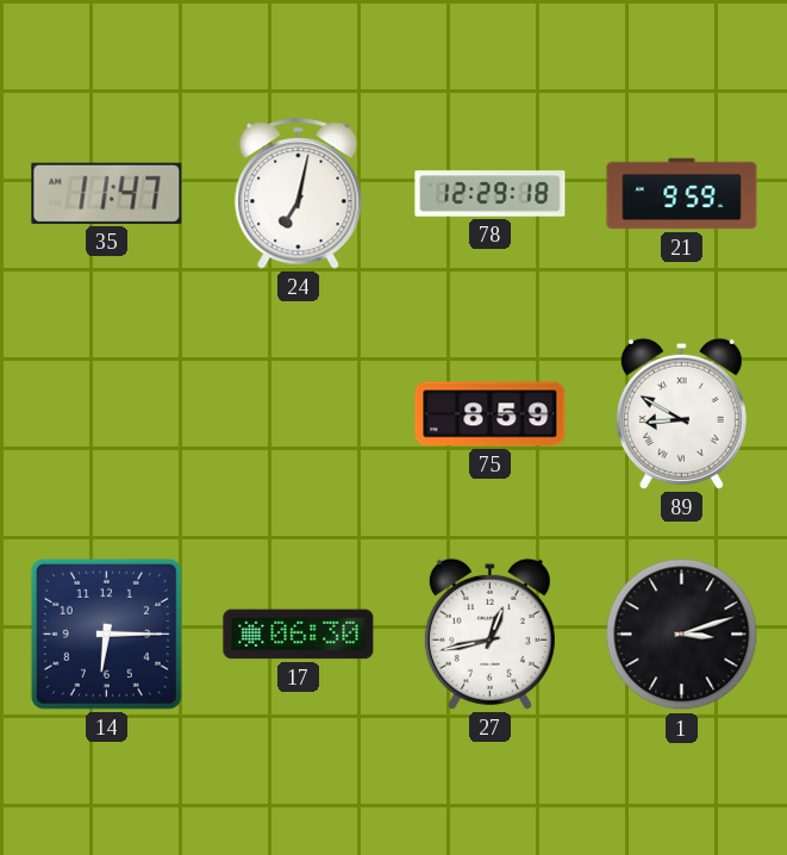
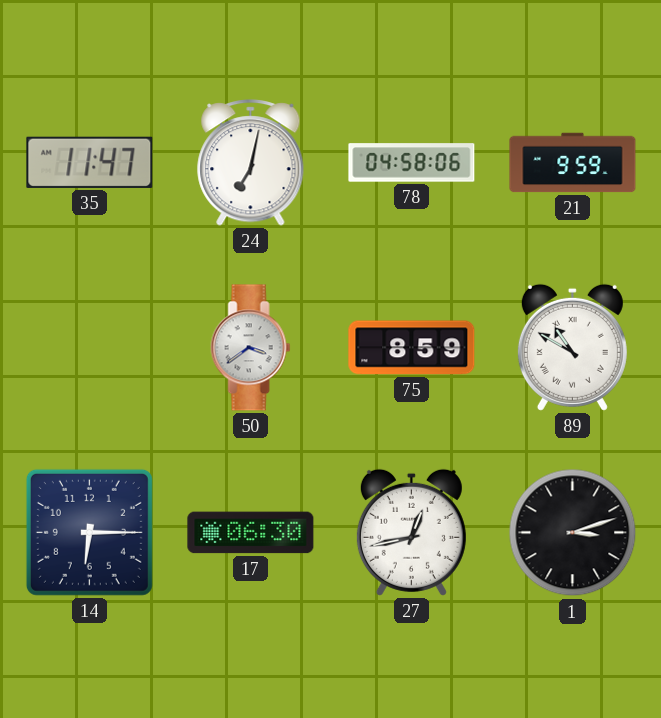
78: 12:29 -> 04:58
50: none -> 3:39
89: 8:50 -> 10:50
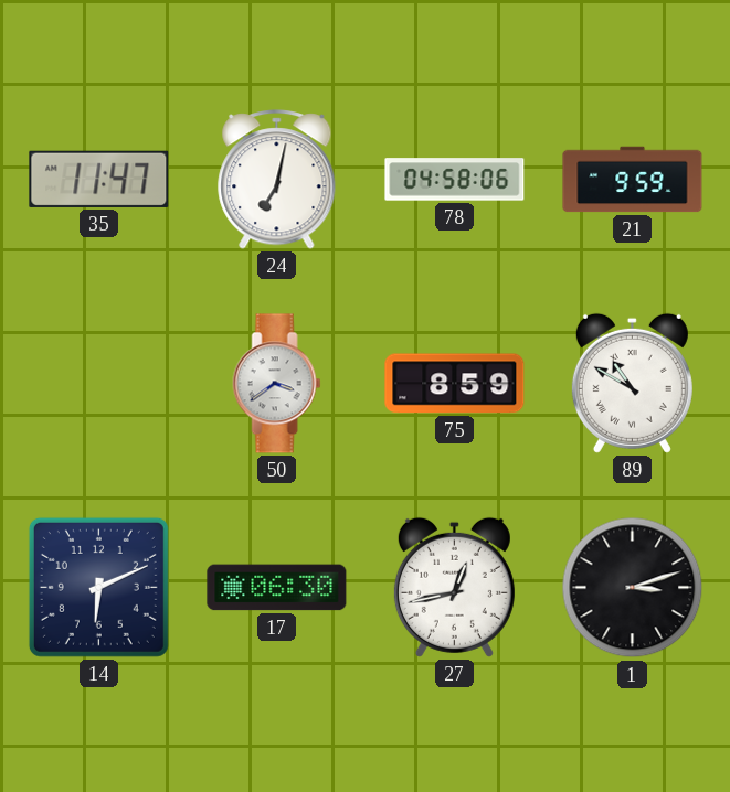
14: 6:15 -> 6:11
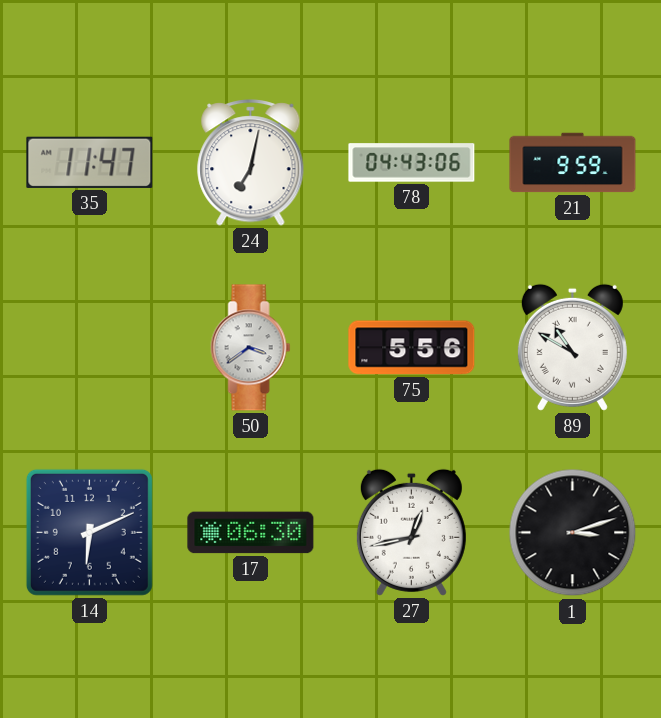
78: 04:58 -> 04:43
75: 8:59 -> 5:56
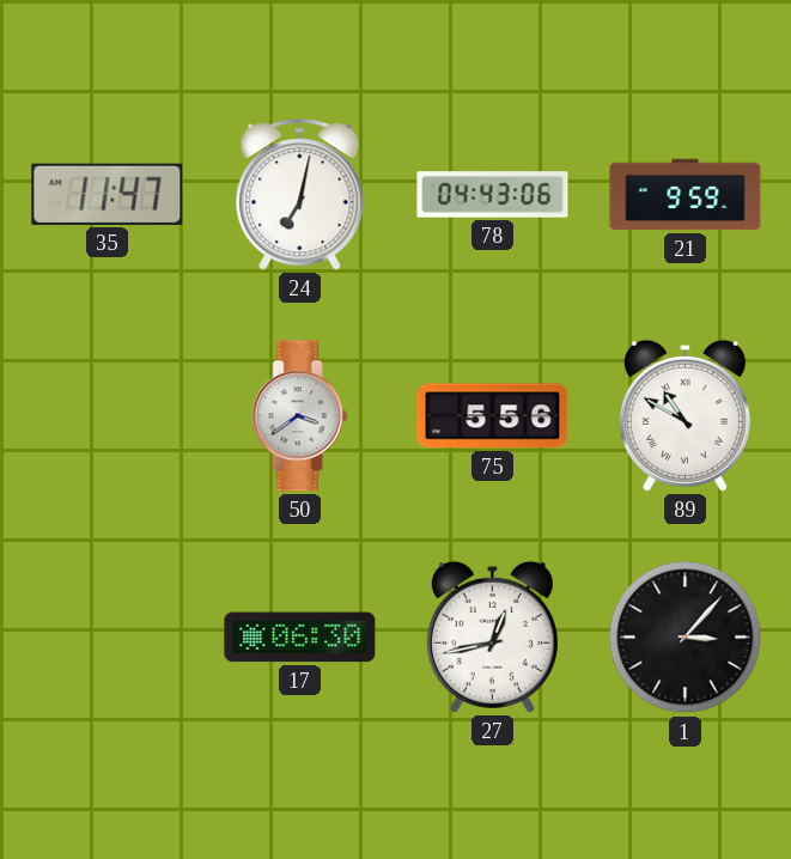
14: 6:11 -> none
1: 3:12 -> 3:07
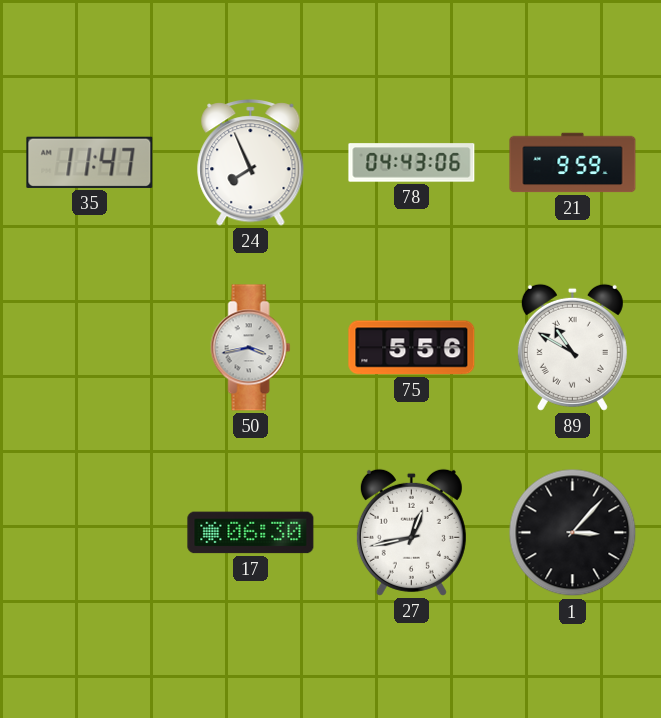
24: 7:02 -> 7:56
50: 3:39 -> 3:43
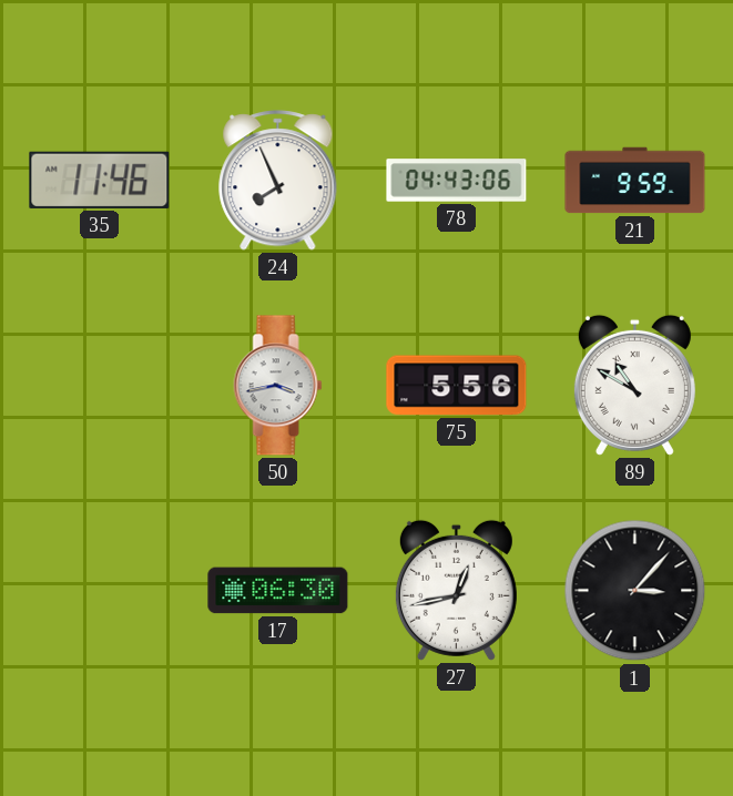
35: 11:47 -> 11:46
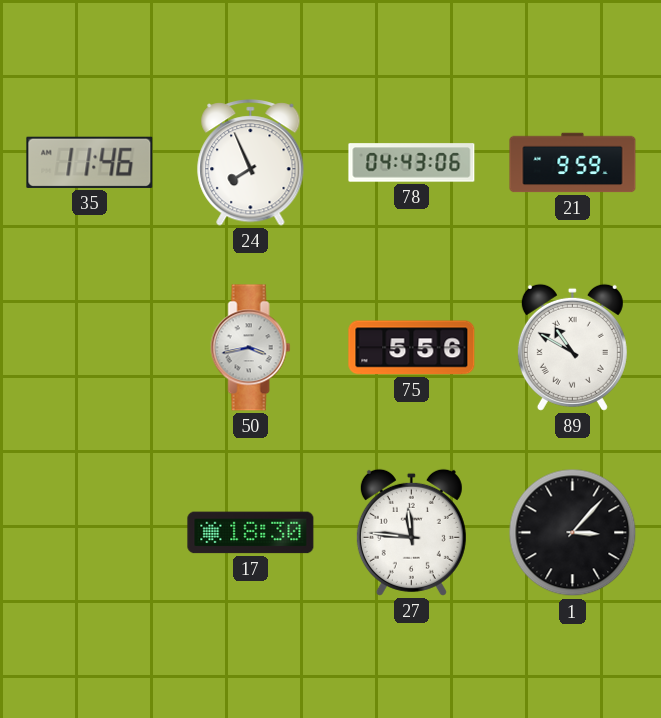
17: 06:30 -> 18:30
27: 12:43 -> 11:46
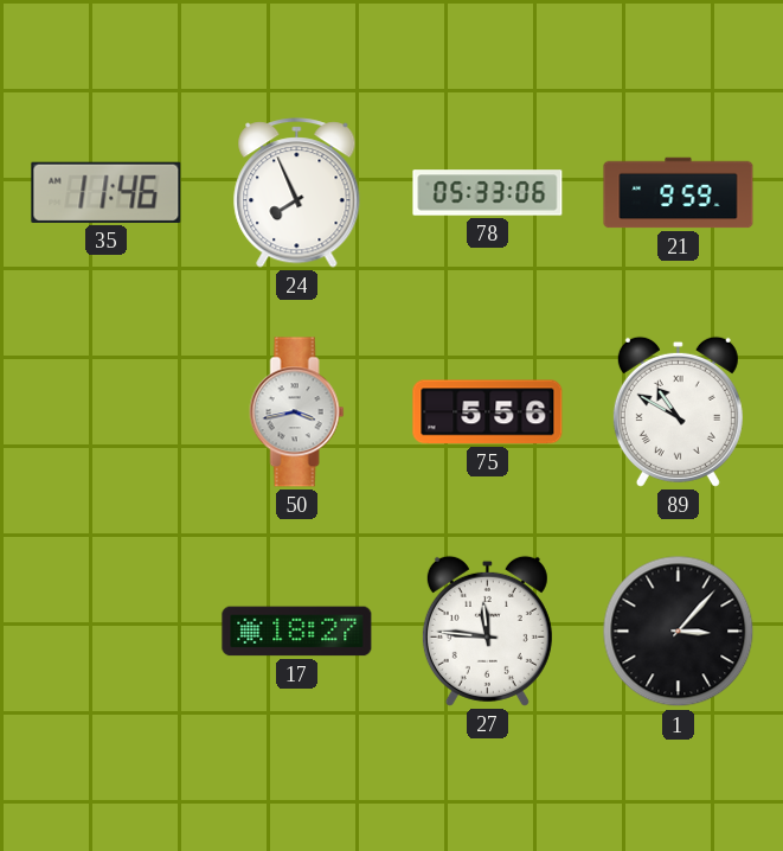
78: 04:43 -> 05:33
17: 18:30 -> 18:27
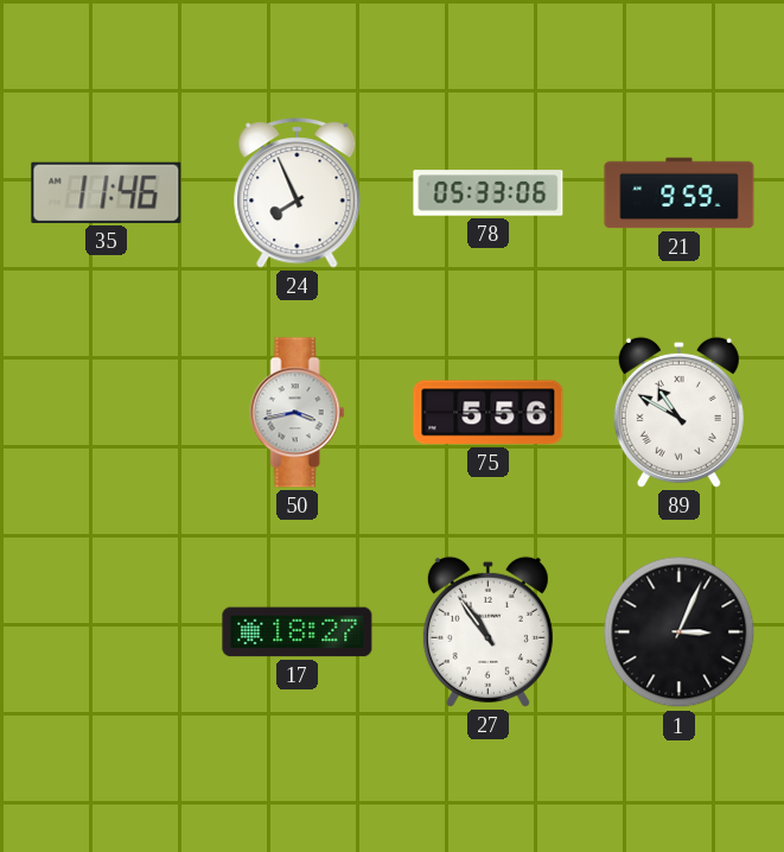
27: 11:46 -> 10:54
1: 3:07 -> 3:04
